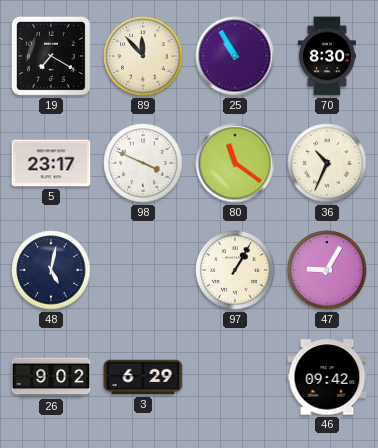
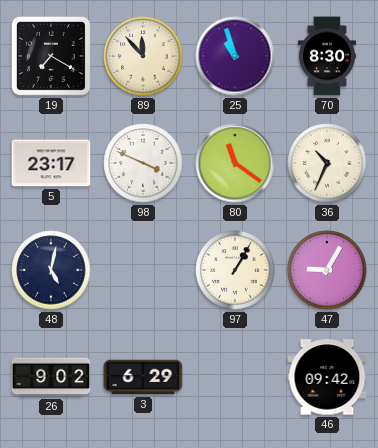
25: 10:55 -> 10:57
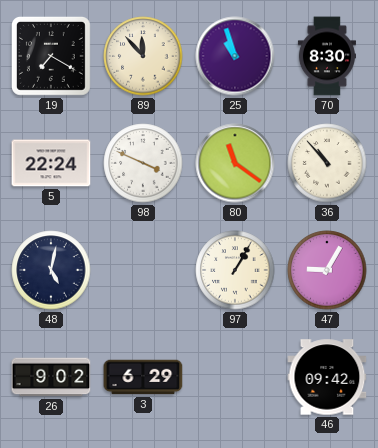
5: 23:17 -> 22:24
36: 10:34 -> 10:53
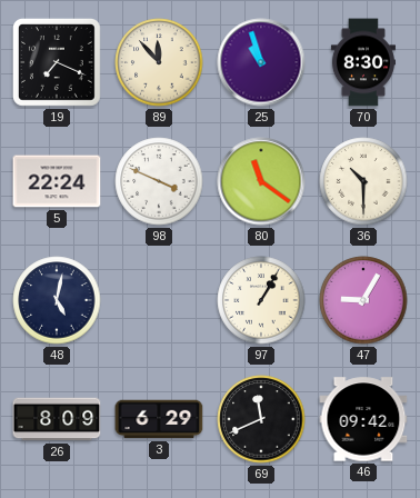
19: 7:20 -> 7:19
36: 10:53 -> 10:30
26: 9:02 -> 8:09
69: none -> 11:41
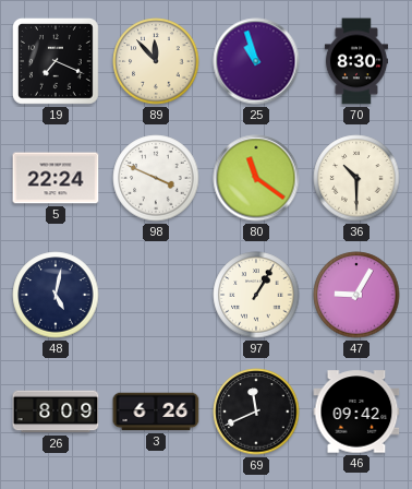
3: 6:29 -> 6:26
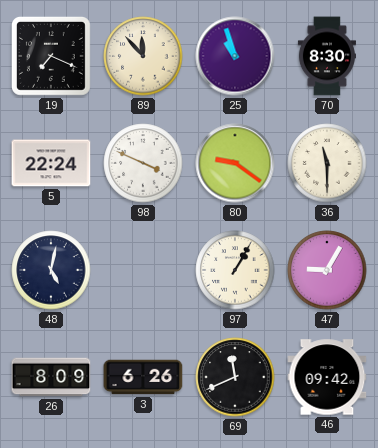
80: 11:21 -> 9:21
36: 10:30 -> 11:30
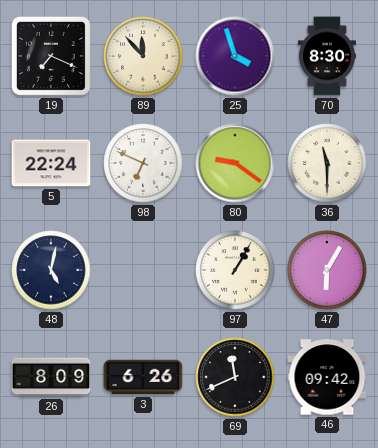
25: 10:57 -> 3:57
98: 3:49 -> 6:49
47: 9:05 -> 6:05
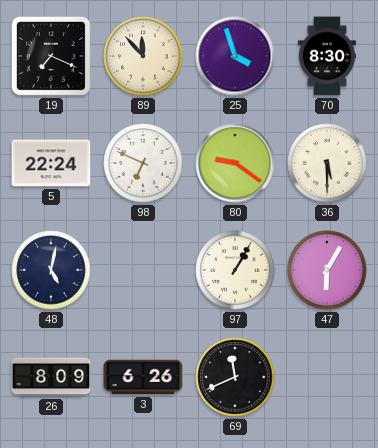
36: 11:30 -> 5:30
46: 09:42 -> none
